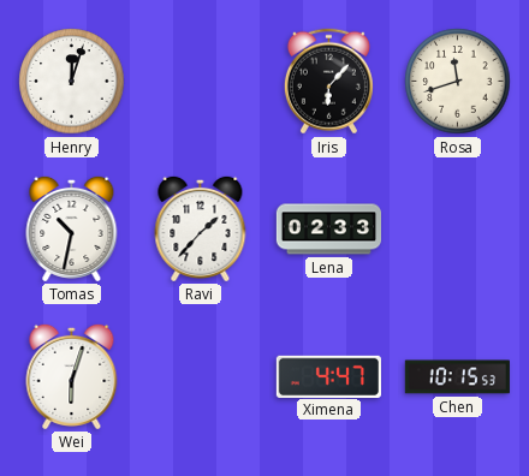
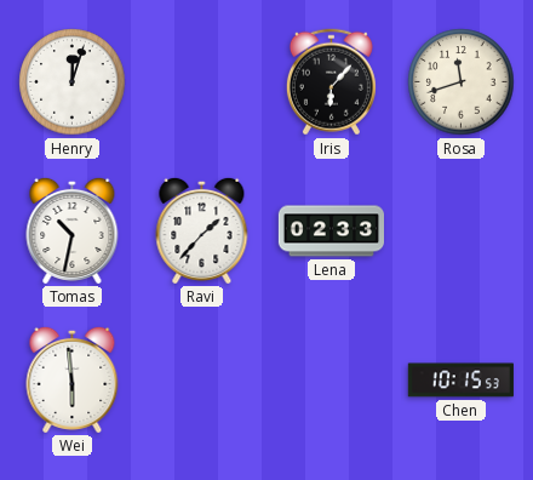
Wei: 6:03 -> 5:59
Ximena: 4:47 -> none
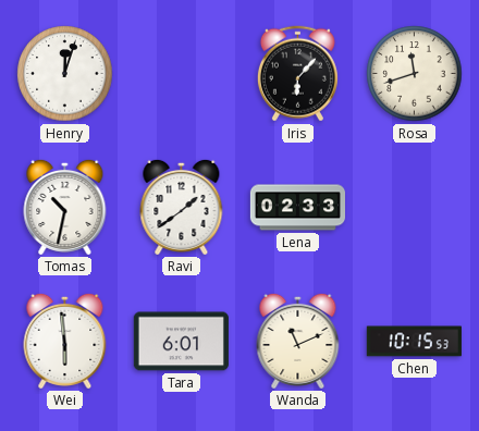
Ravi: 1:37 -> 1:39
Tara: none -> 6:01
Wanda: none -> 11:11
